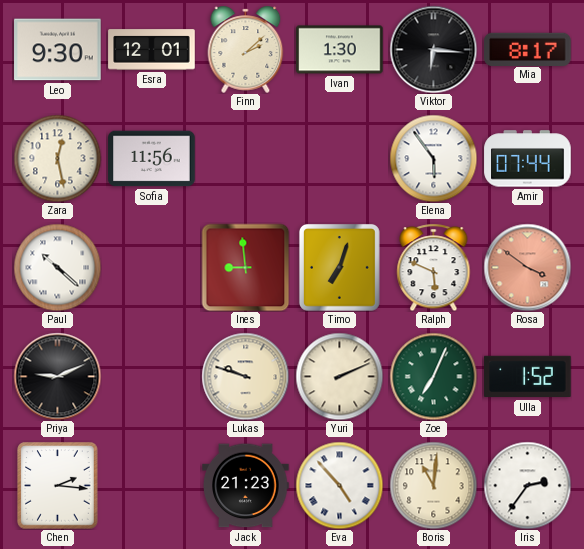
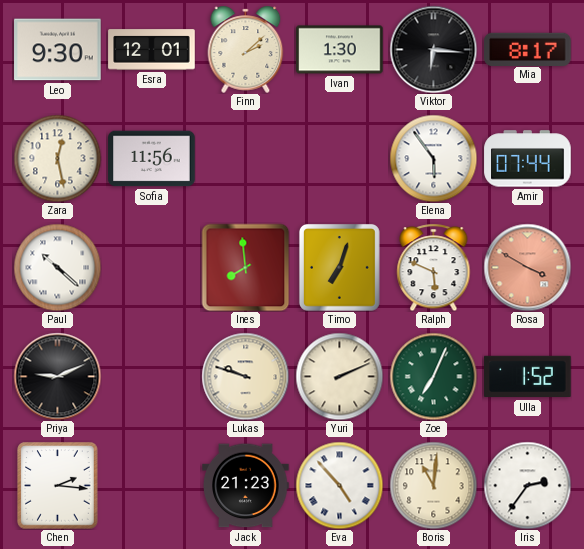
Ines: 8:59 -> 7:59
Rosa: 3:51 -> 3:50
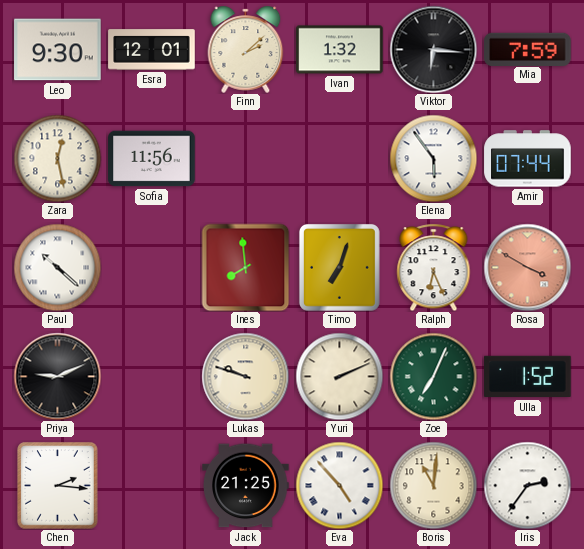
Ivan: 1:30 -> 1:32
Mia: 8:17 -> 7:59
Ralph: 5:49 -> 6:26
Jack: 21:23 -> 21:25
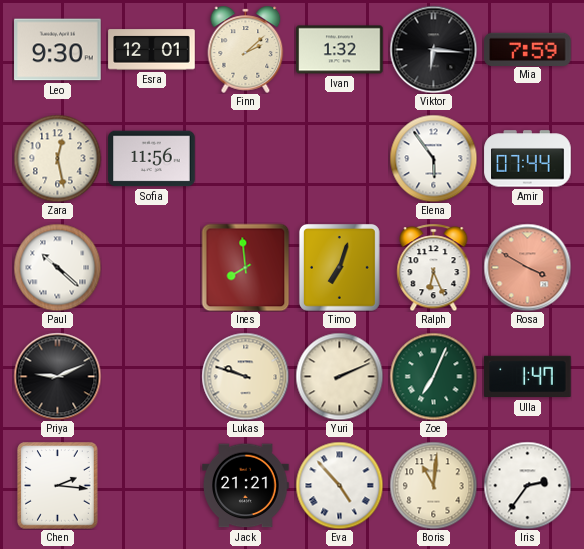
Ulla: 1:52 -> 1:47
Jack: 21:25 -> 21:21
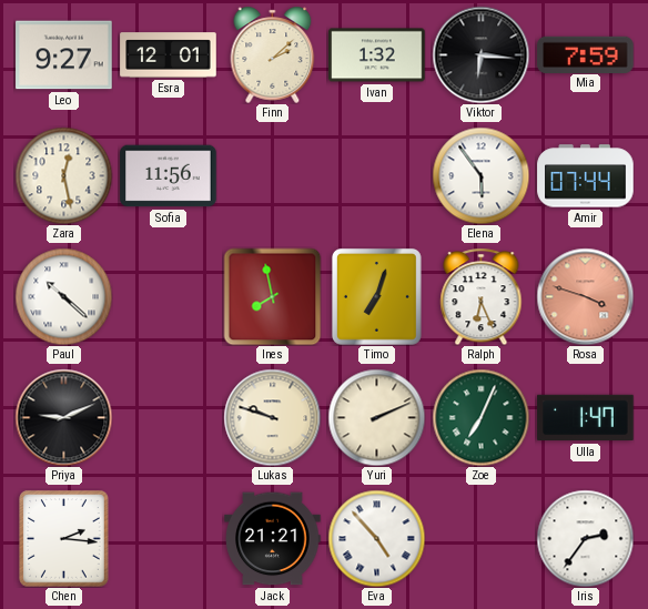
Leo: 9:30 -> 9:27
Ines: 7:59 -> 7:58
Rosa: 3:50 -> 3:48
Boris: 11:01 -> none
